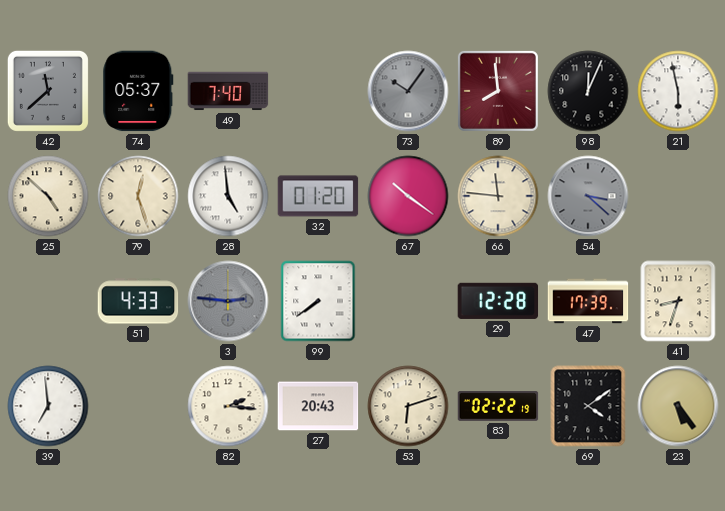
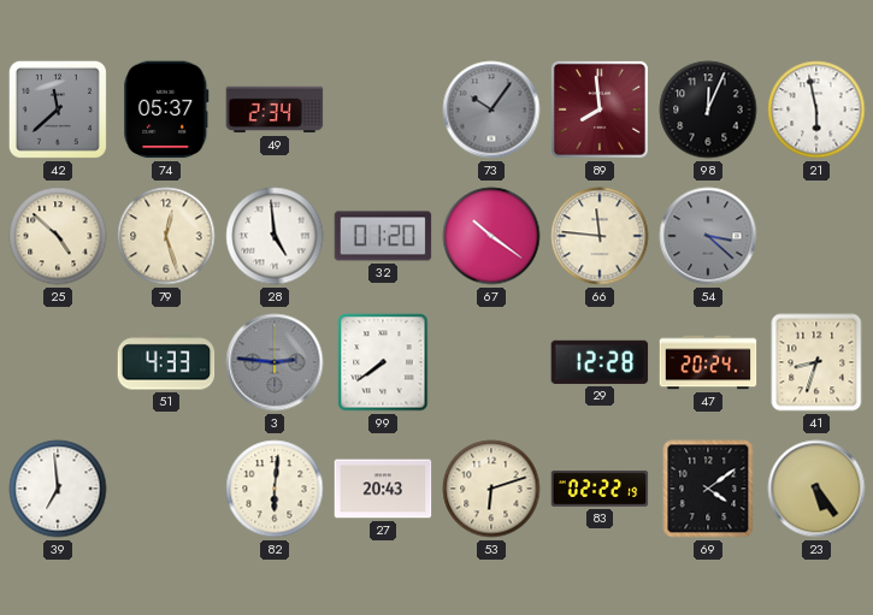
49: 7:40 -> 2:34
47: 17:39 -> 20:24
82: 2:16 -> 6:01
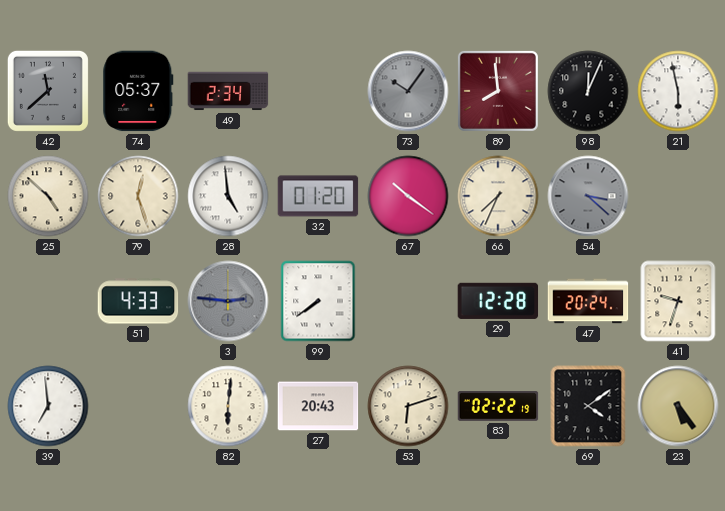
66: 11:46 -> 7:34
41: 8:33 -> 9:33
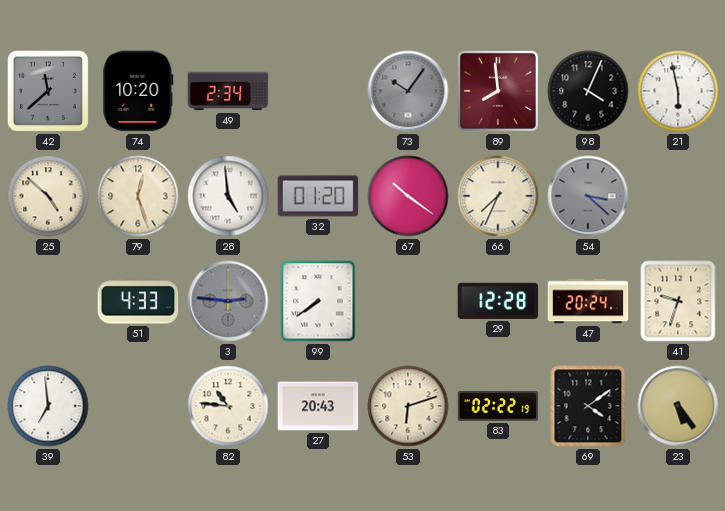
74: 05:37 -> 10:20
98: 12:04 -> 4:04
82: 6:01 -> 10:46
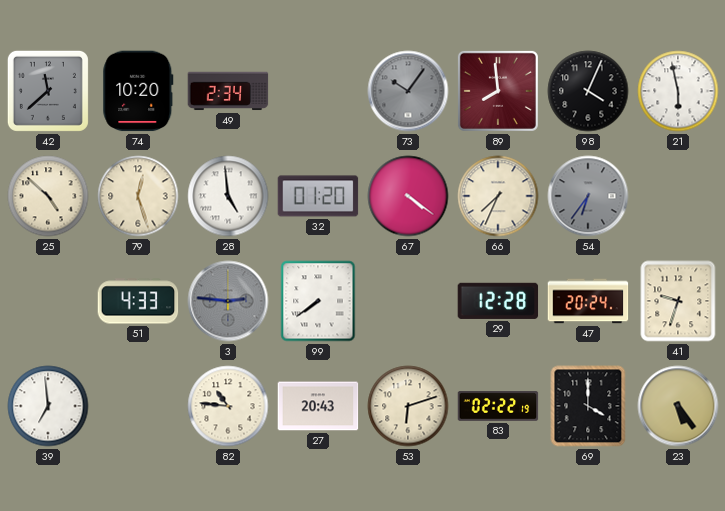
67: 10:21 -> 4:21
54: 3:22 -> 6:36
69: 4:09 -> 4:00
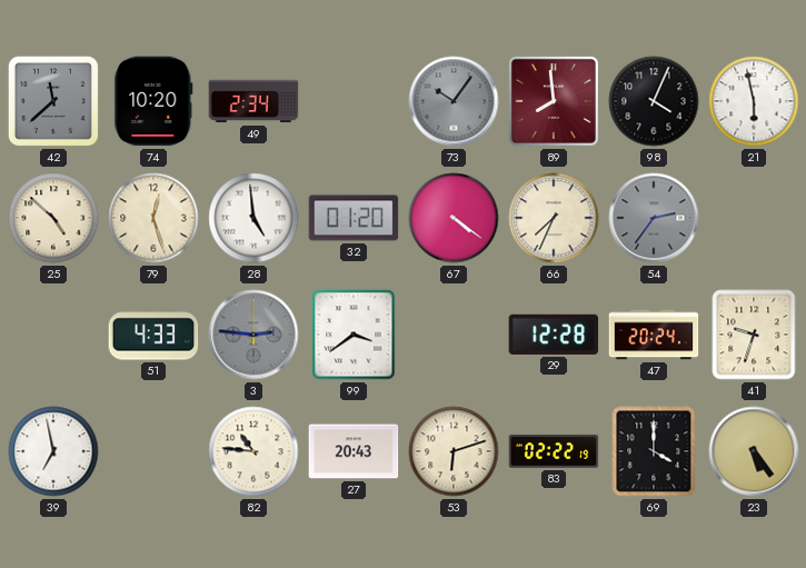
54: 6:36 -> 2:36
99: 7:39 -> 3:39
39: 6:59 -> 6:58
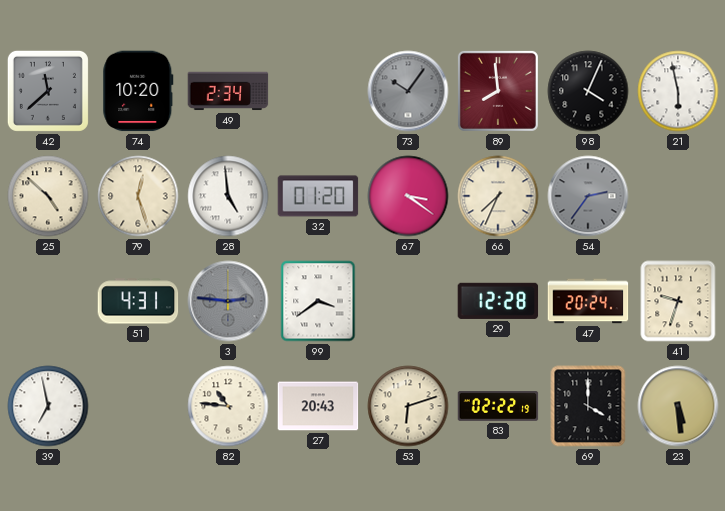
67: 4:21 -> 3:21
51: 4:33 -> 4:31
23: 5:24 -> 5:29
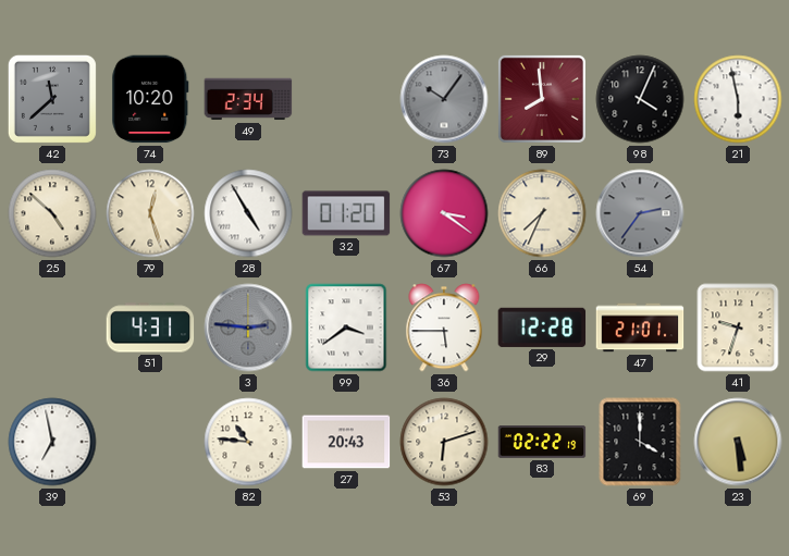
28: 4:59 -> 4:55
36: none -> 5:45
47: 20:24 -> 21:01
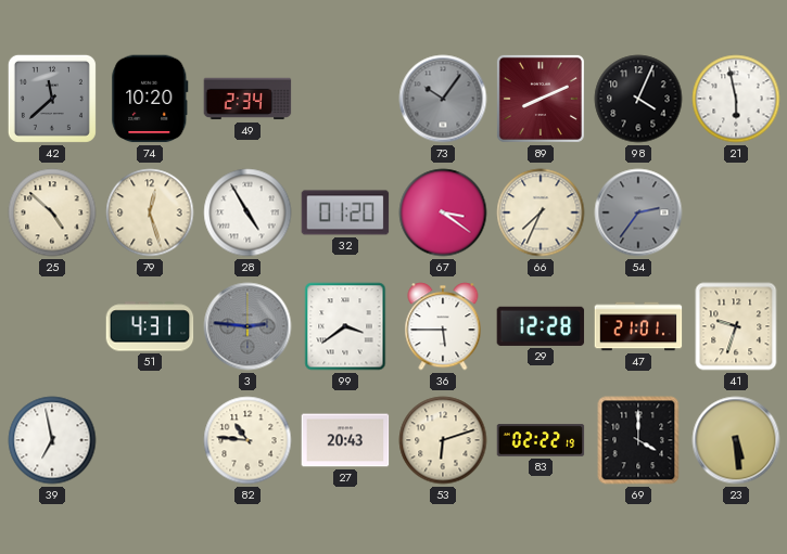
89: 7:59 -> 8:11
